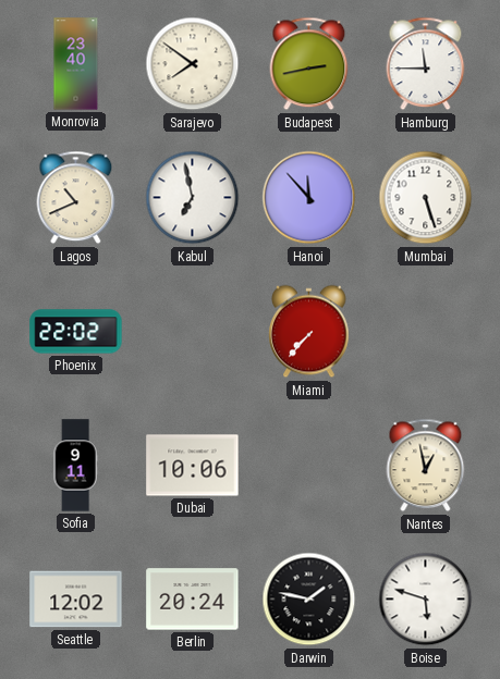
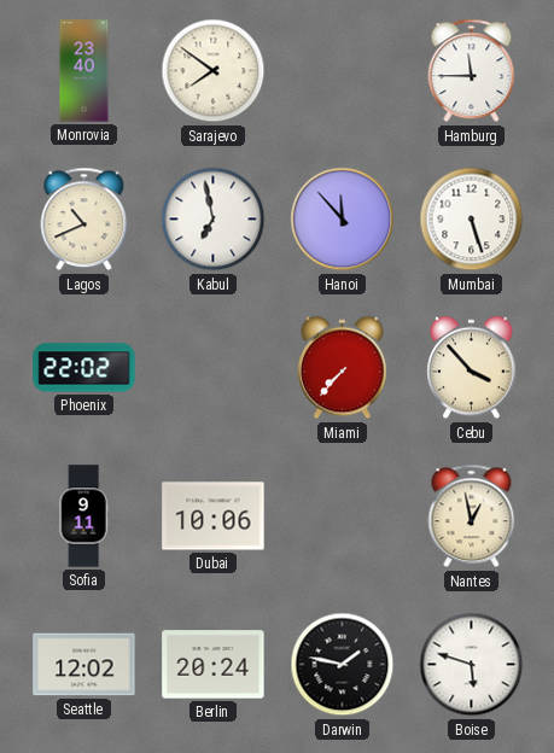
Budapest: 2:43 -> none
Cebu: none -> 3:53
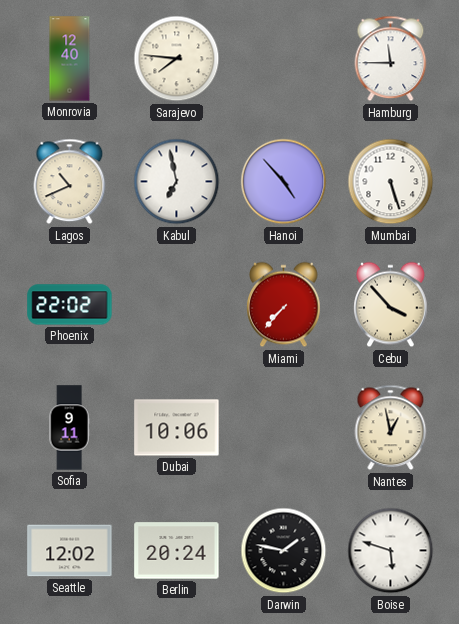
Monrovia: 23:40 -> 12:40
Sarajevo: 7:51 -> 7:46
Hanoi: 11:53 -> 4:53
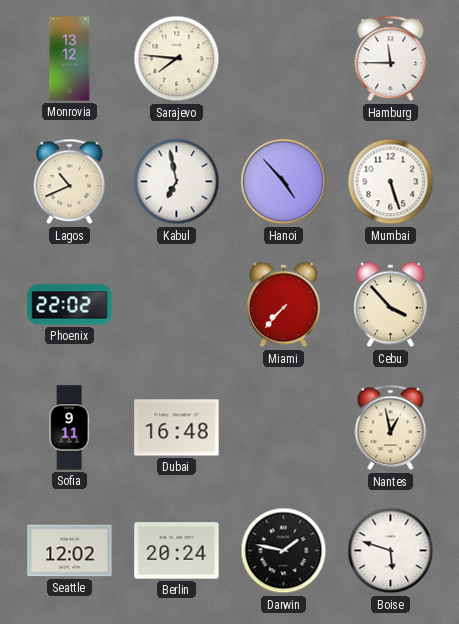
Monrovia: 12:40 -> 13:12
Dubai: 10:06 -> 16:48
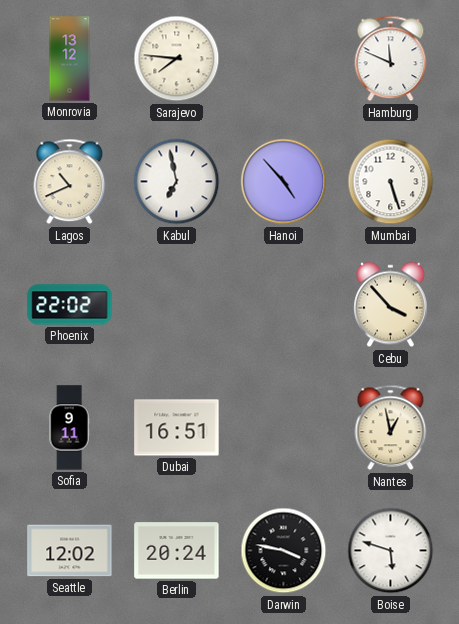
Hamburg: 11:45 -> 11:49
Miami: 7:37 -> none
Dubai: 16:48 -> 16:51
Darwin: 1:47 -> 3:47
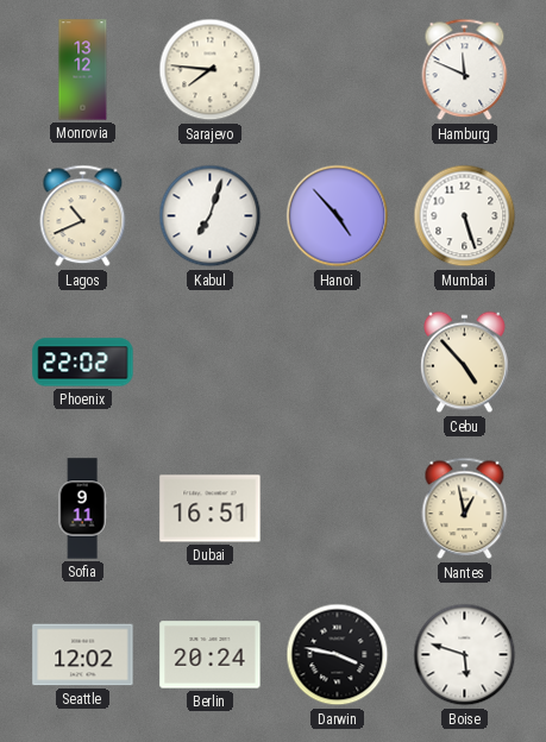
Kabul: 6:58 -> 7:03
Cebu: 3:53 -> 4:53
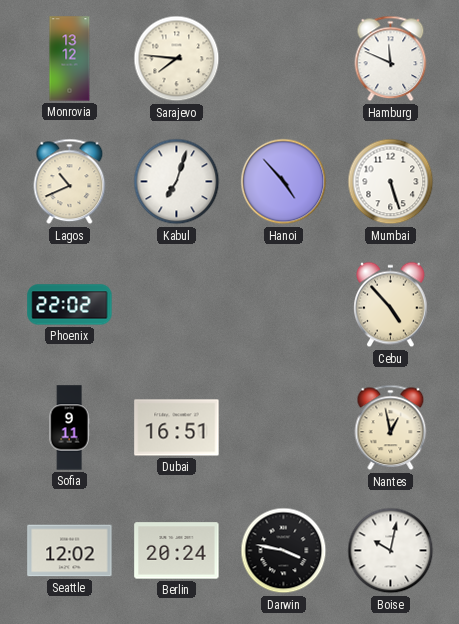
Boise: 5:48 -> 10:02
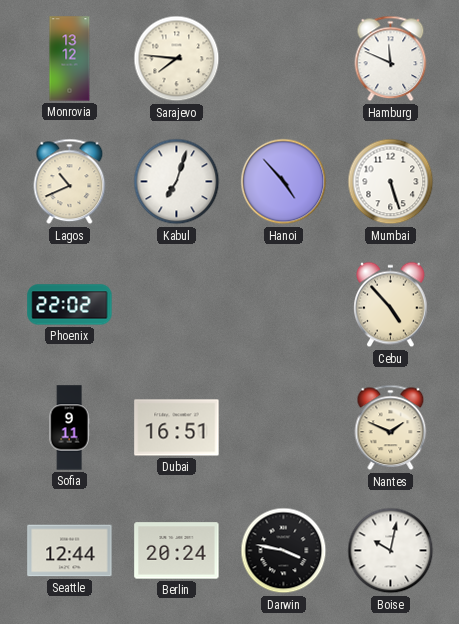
Nantes: 12:58 -> 1:49
Seattle: 12:02 -> 12:44
